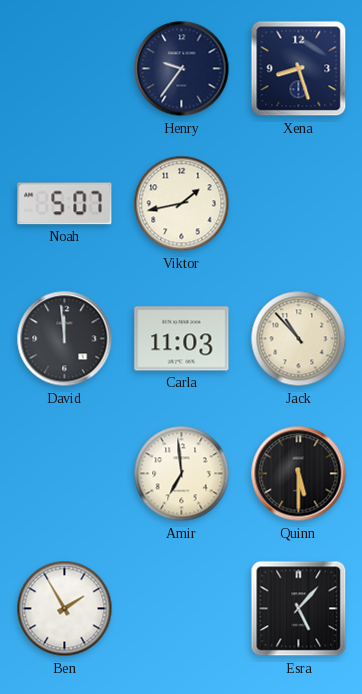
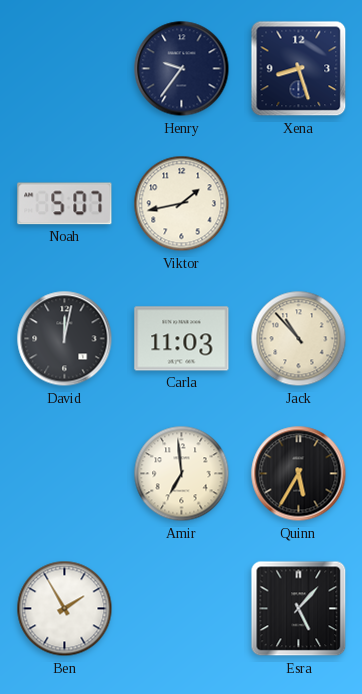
David: 11:59 -> 12:02
Quinn: 5:30 -> 5:35
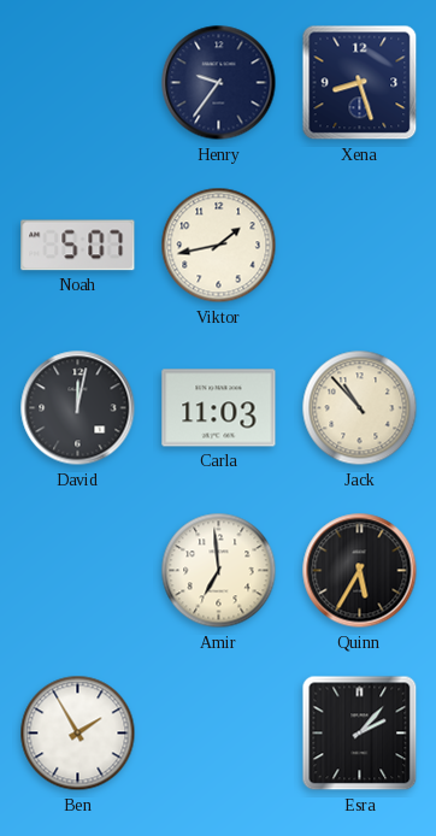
Esra: 5:07 -> 2:07
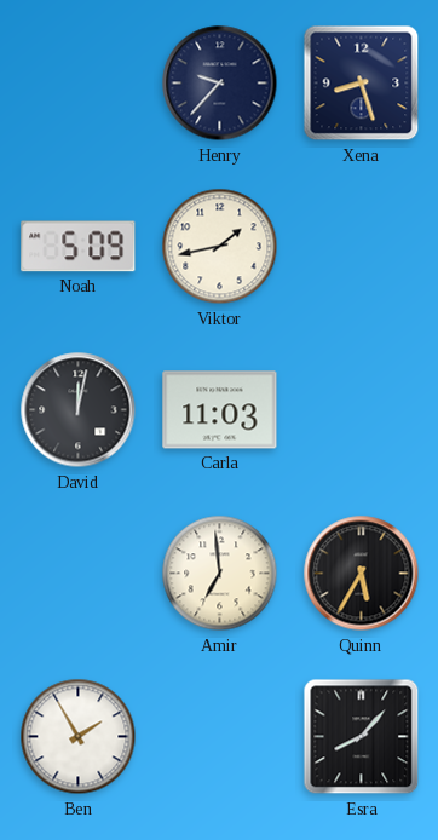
Henry: 9:36 -> 9:37
Noah: 5:07 -> 5:09
Jack: 10:53 -> none
Esra: 2:07 -> 8:07
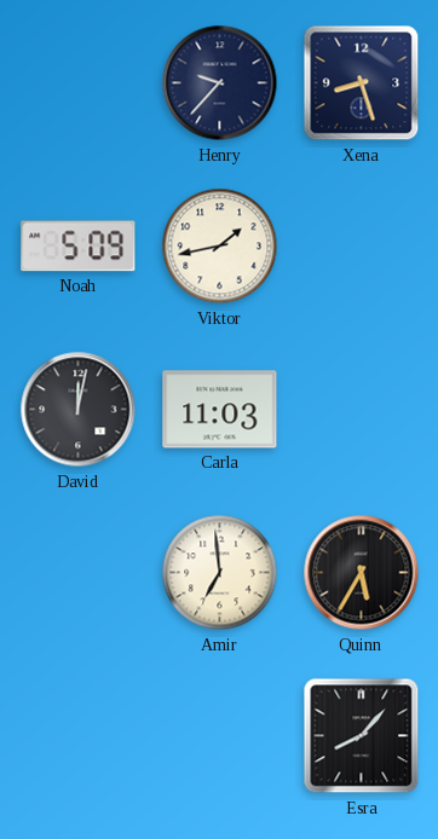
Ben: 1:55 -> none
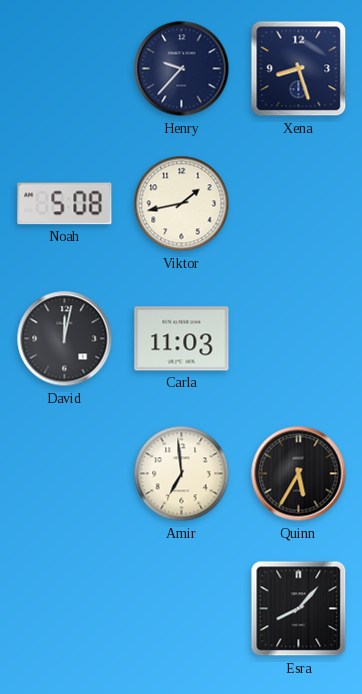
Noah: 5:09 -> 5:08
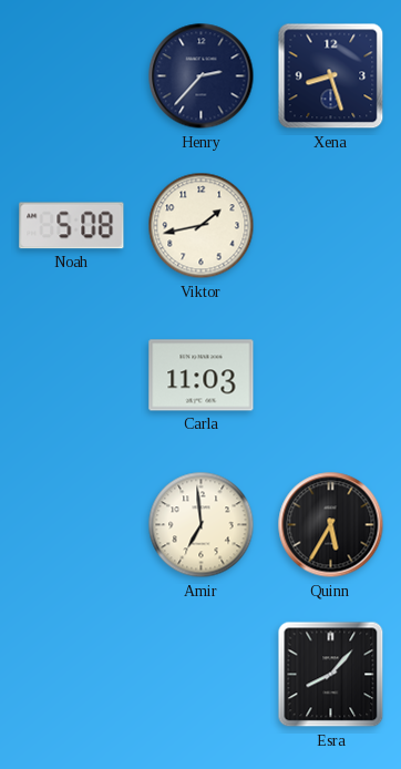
Henry: 9:37 -> 2:37
David: 12:02 -> none
